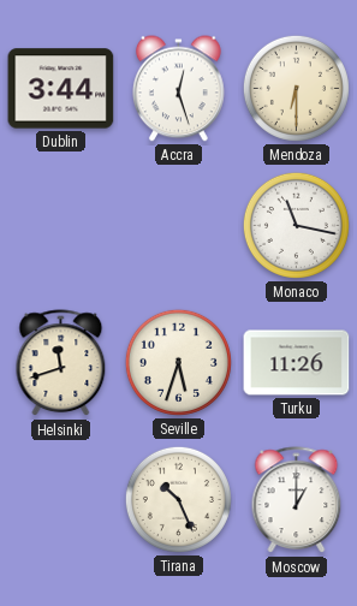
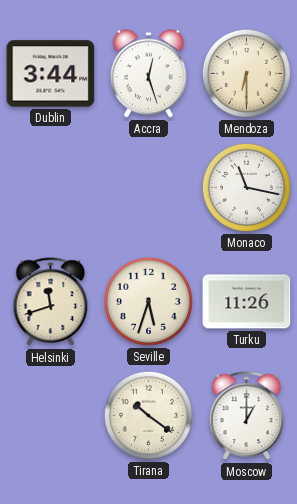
Tirana: 10:26 -> 10:21
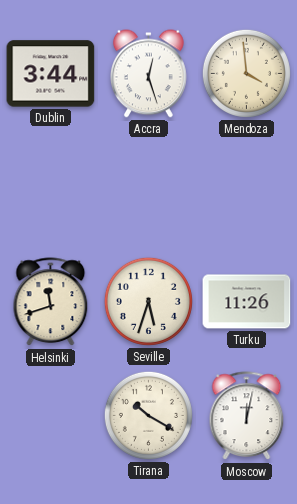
Mendoza: 6:30 -> 3:59
Monaco: 11:17 -> none
Tirana: 10:21 -> 10:20
Moscow: 1:00 -> 12:02
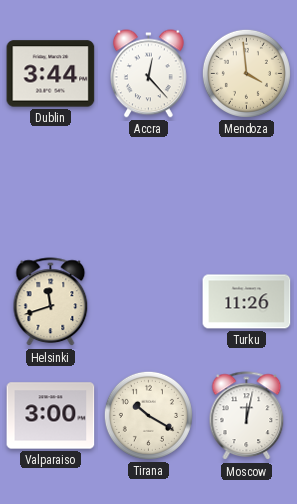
Accra: 12:27 -> 12:23
Seville: 5:33 -> none
Valparaiso: none -> 3:00
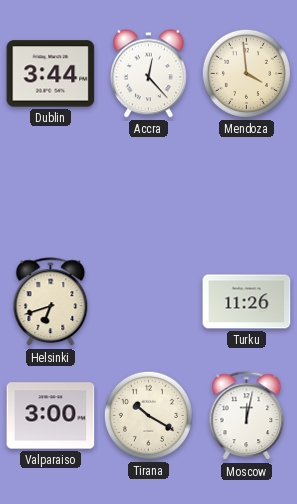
Helsinki: 11:42 -> 6:42
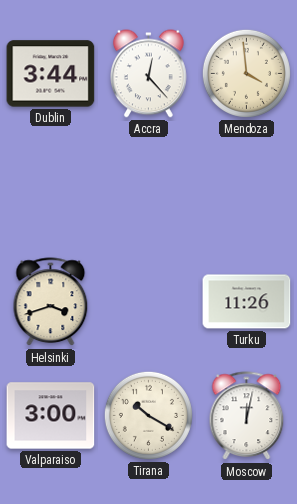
Helsinki: 6:42 -> 3:42
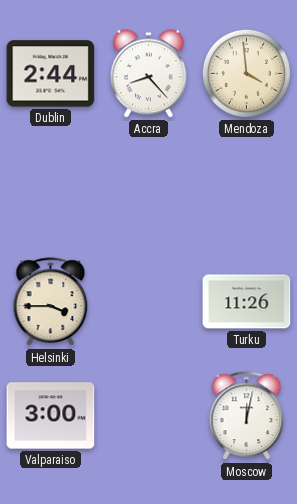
Dublin: 3:44 -> 2:44
Accra: 12:23 -> 8:23
Helsinki: 3:42 -> 3:45
Tirana: 10:20 -> none
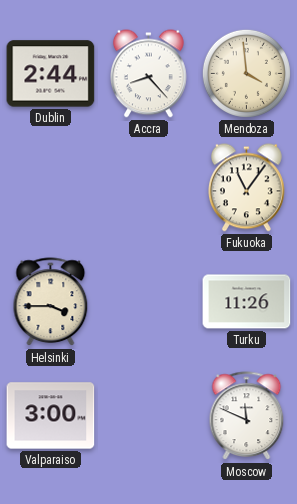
Fukuoka: none -> 11:06
Moscow: 12:02 -> 11:49
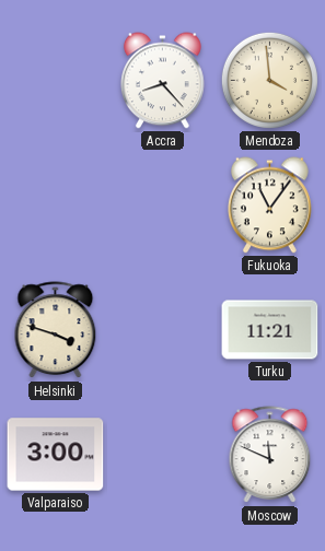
Dublin: 2:44 -> none
Helsinki: 3:45 -> 3:48
Turku: 11:26 -> 11:21
